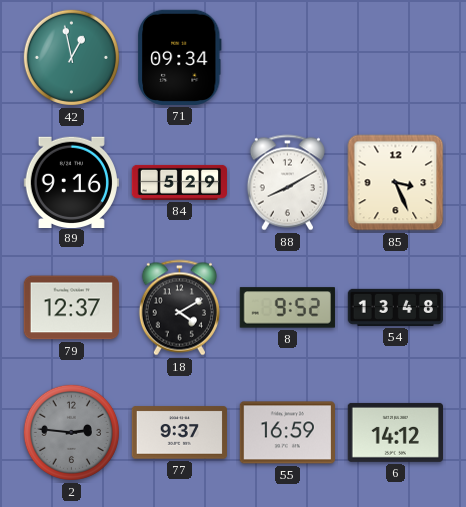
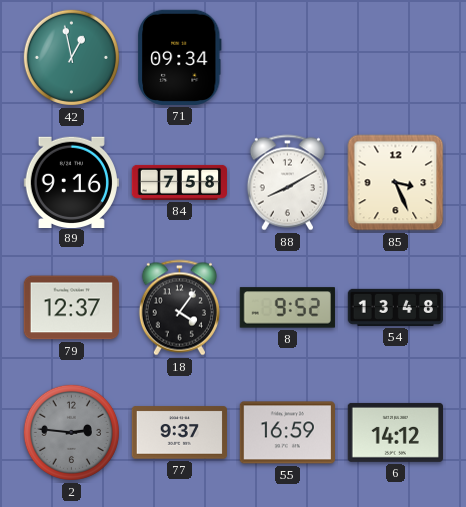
84: 5:29 -> 7:58
18: 4:10 -> 4:06
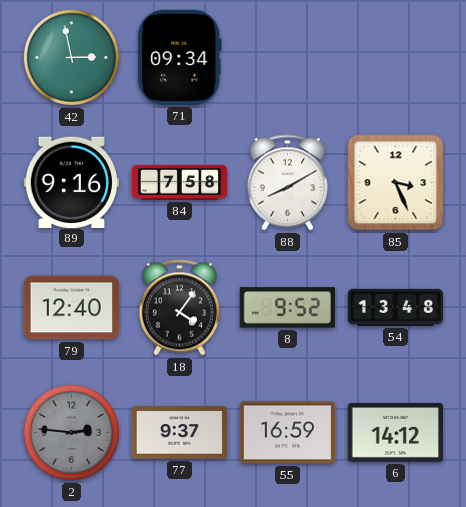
42: 12:58 -> 2:58
79: 12:37 -> 12:40
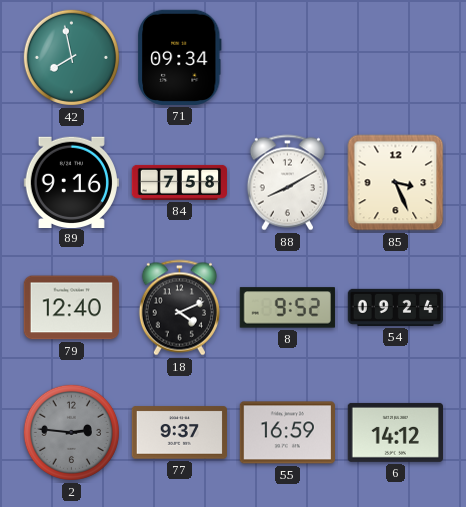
42: 2:58 -> 7:58
18: 4:06 -> 4:11
54: 13:48 -> 09:24
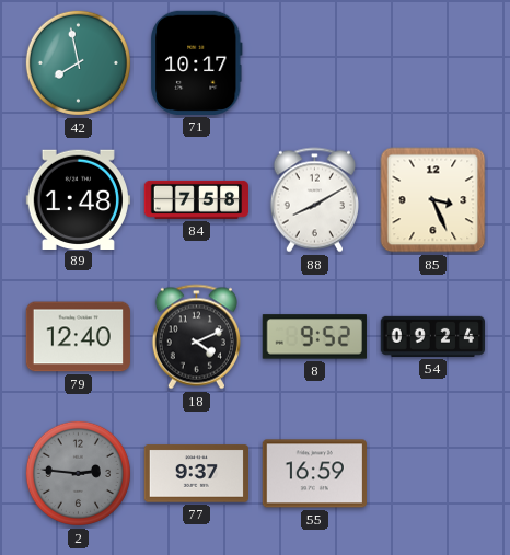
71: 09:34 -> 10:17
89: 9:16 -> 1:48
6: 14:12 -> none
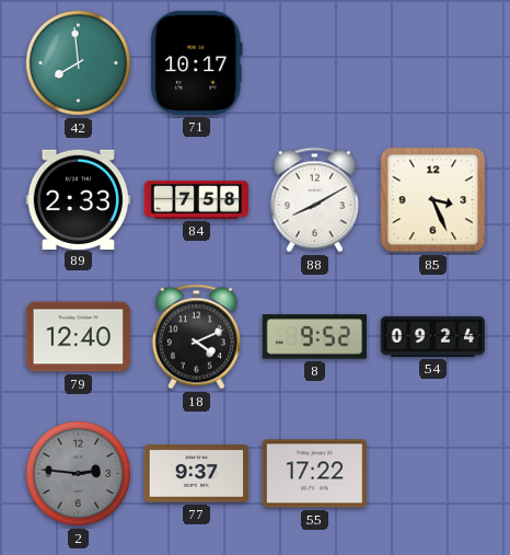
42: 7:58 -> 7:59
89: 1:48 -> 2:33
55: 16:59 -> 17:22
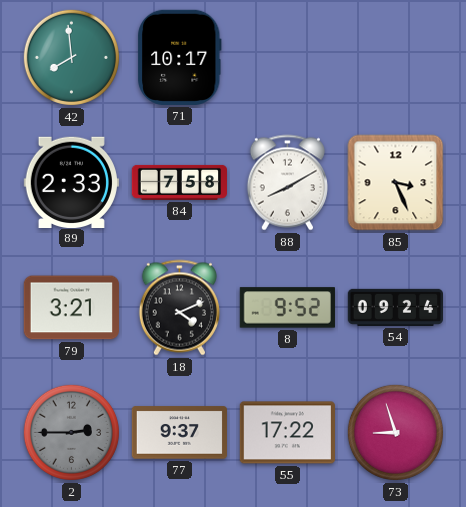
79: 12:40 -> 3:21
2: 2:46 -> 2:45
73: none -> 8:57
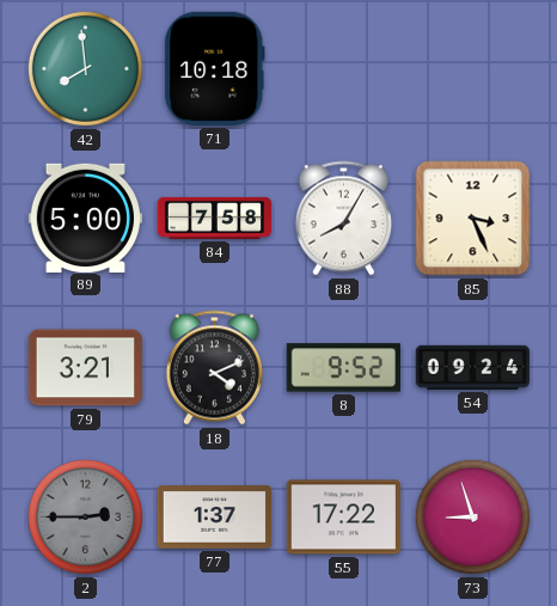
71: 10:17 -> 10:18
89: 2:33 -> 5:00
88: 8:10 -> 8:05
77: 9:37 -> 1:37
